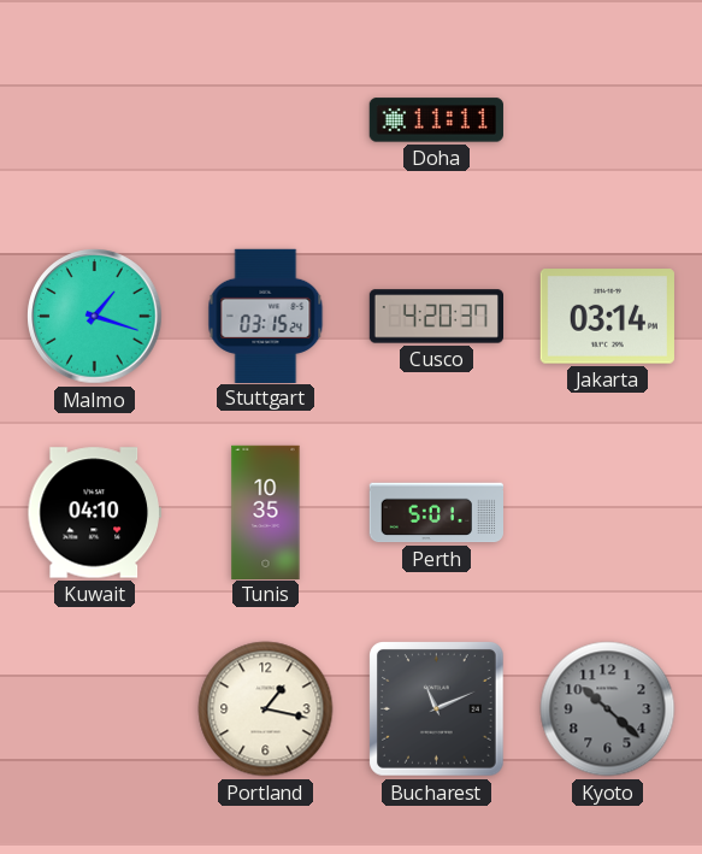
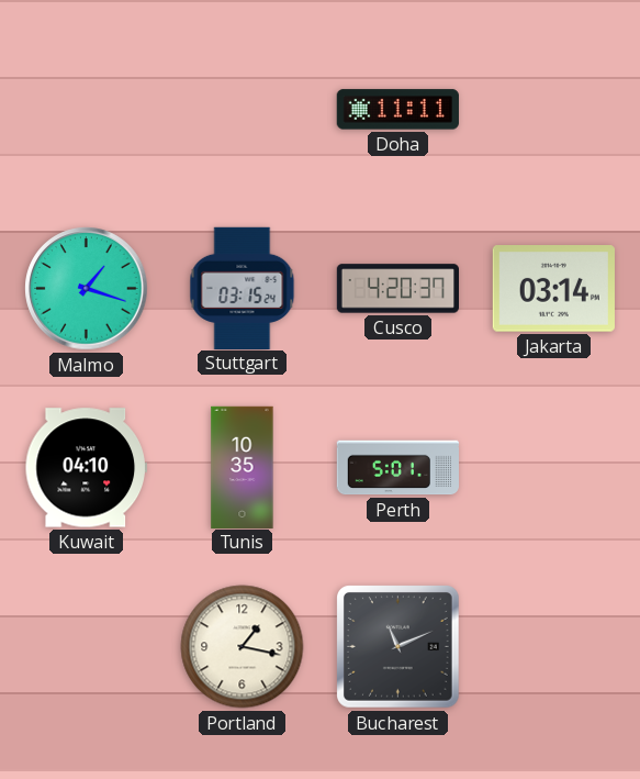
Kyoto: 10:22 -> none
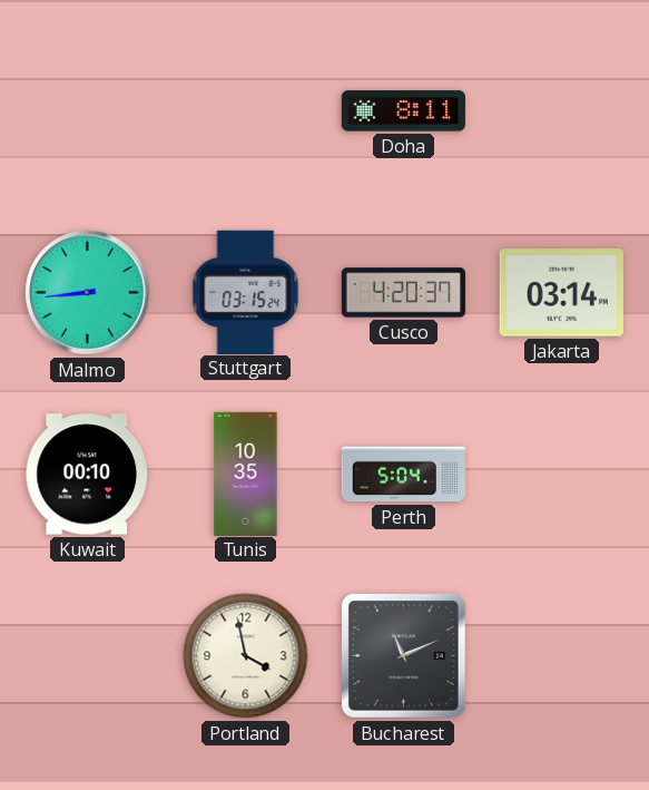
Doha: 11:11 -> 8:11
Malmo: 1:18 -> 8:44
Kuwait: 04:10 -> 00:10
Perth: 5:01 -> 5:04
Portland: 1:17 -> 3:58
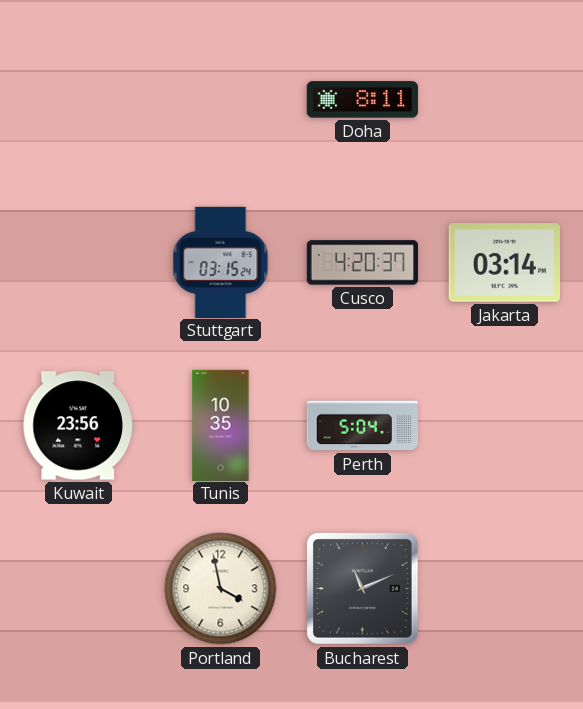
Malmo: 8:44 -> none
Kuwait: 00:10 -> 23:56
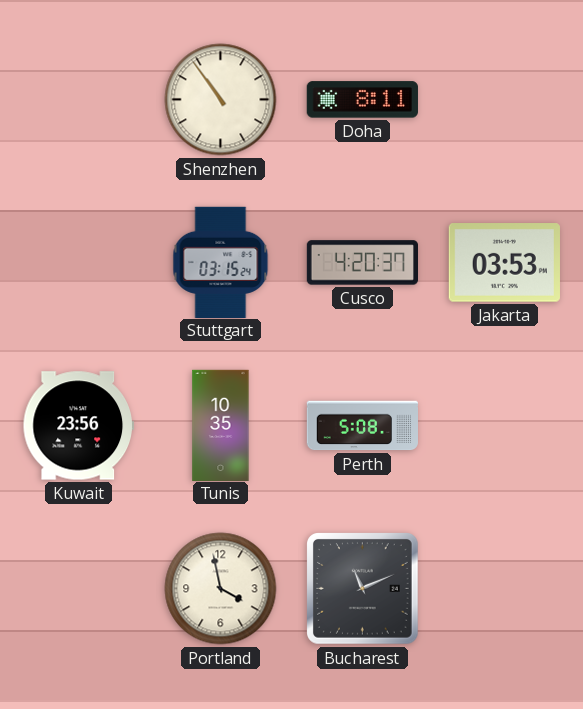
Shenzhen: none -> 10:54
Jakarta: 03:14 -> 03:53
Perth: 5:04 -> 5:08
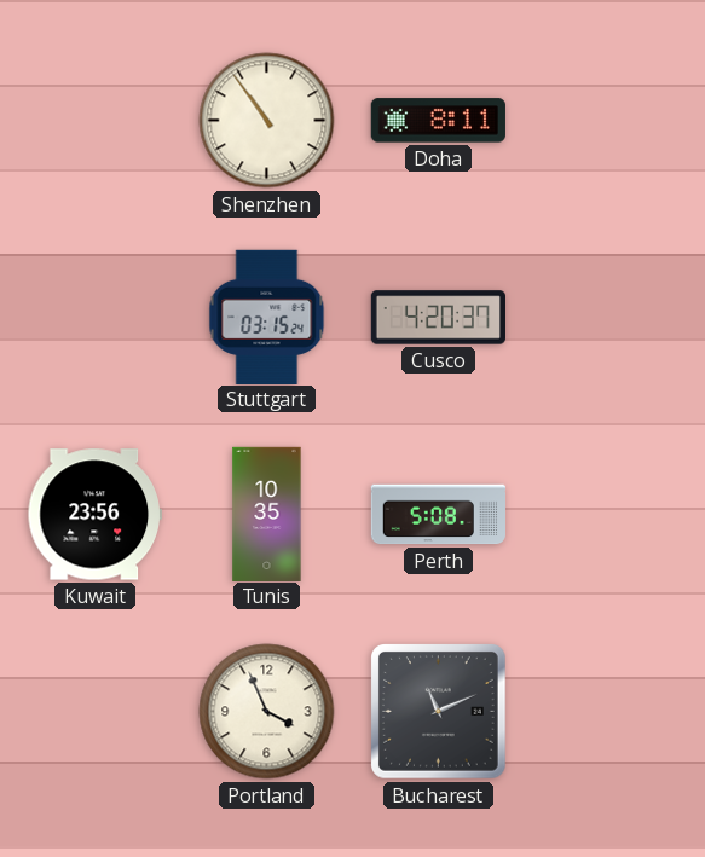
Jakarta: 03:53 -> none
Portland: 3:58 -> 3:56
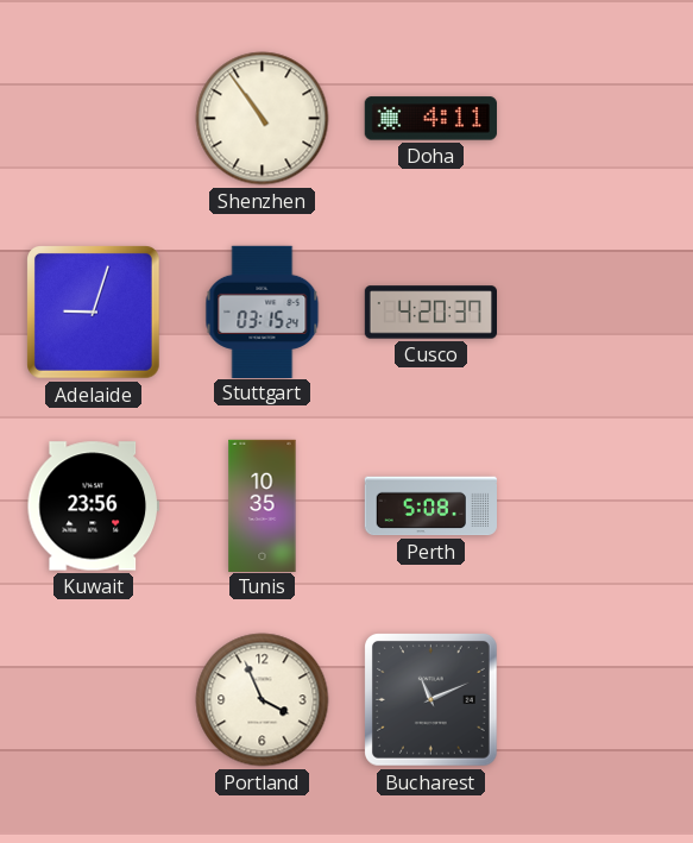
Doha: 8:11 -> 4:11
Adelaide: none -> 9:03
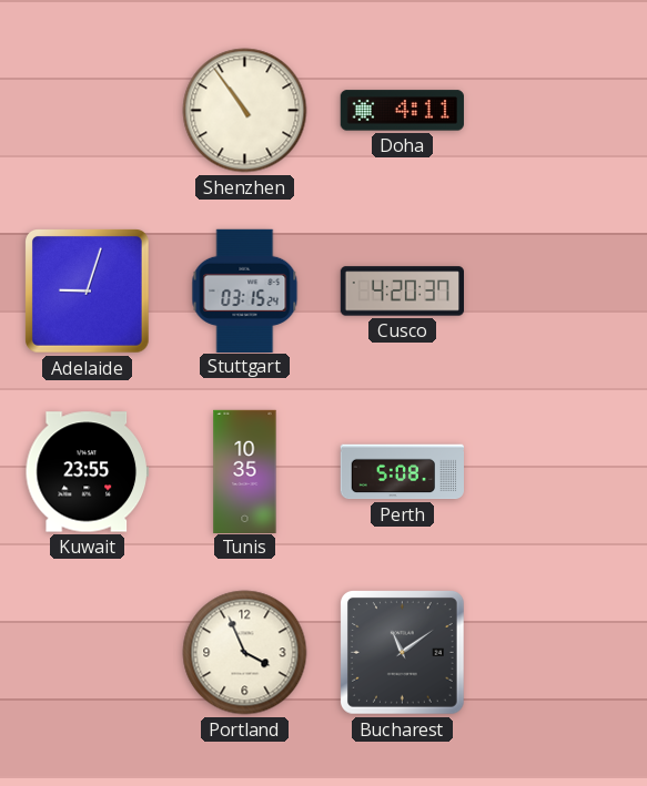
Kuwait: 23:56 -> 23:55
Bucharest: 11:11 -> 11:09
